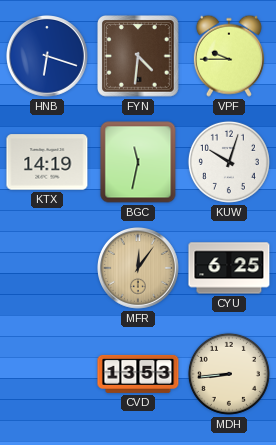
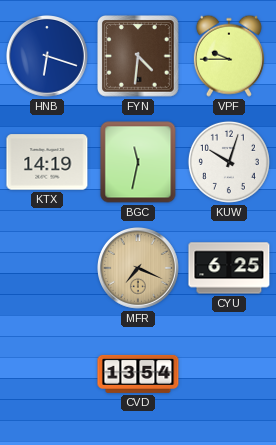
MFR: 12:06 -> 7:19
CVD: 13:53 -> 13:54
MDH: 8:44 -> none
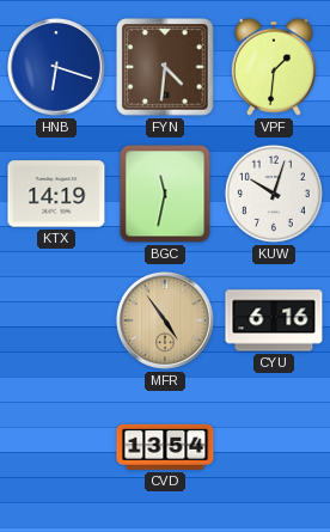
VPF: 9:45 -> 1:31
MFR: 7:19 -> 4:54
CYU: 6:25 -> 6:16
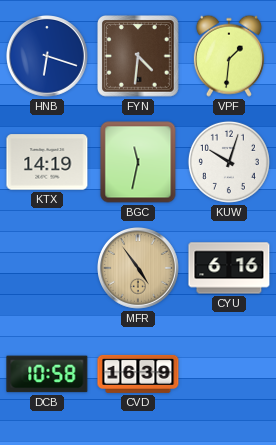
DCB: none -> 10:58
CVD: 13:54 -> 16:39
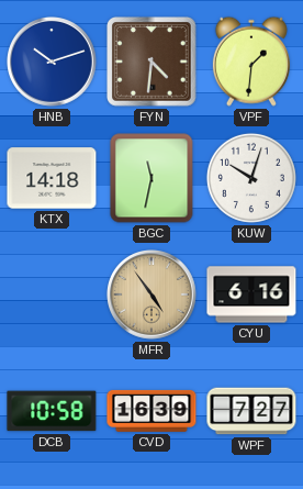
HNB: 6:18 -> 10:12
KTX: 14:19 -> 14:18
WPF: none -> 7:27
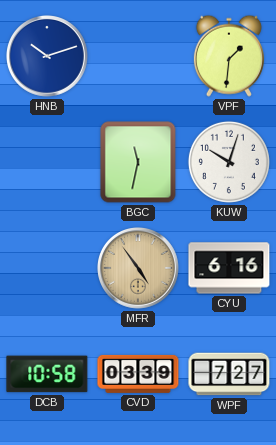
FYN: 4:31 -> none
KTX: 14:18 -> none
CVD: 16:39 -> 03:39
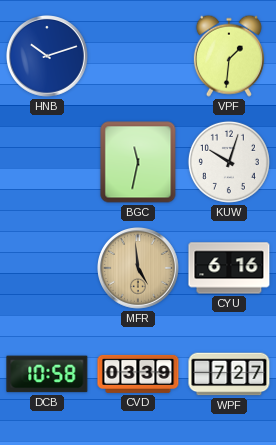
MFR: 4:54 -> 4:59
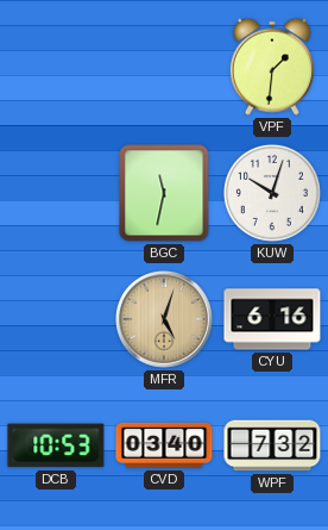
HNB: 10:12 -> none
MFR: 4:59 -> 5:03
DCB: 10:58 -> 10:53
CVD: 03:39 -> 03:40
WPF: 7:27 -> 7:32
